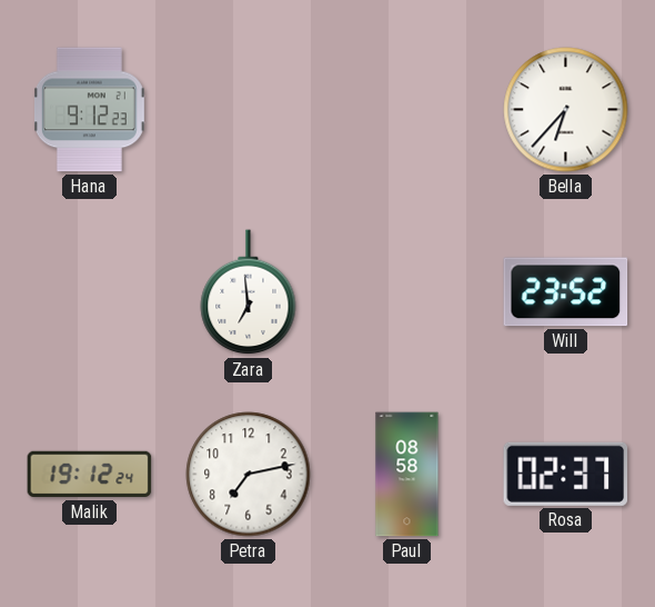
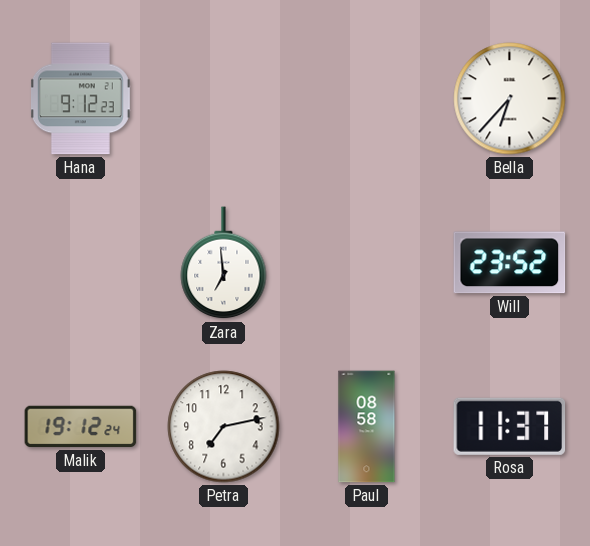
Rosa: 02:37 -> 11:37
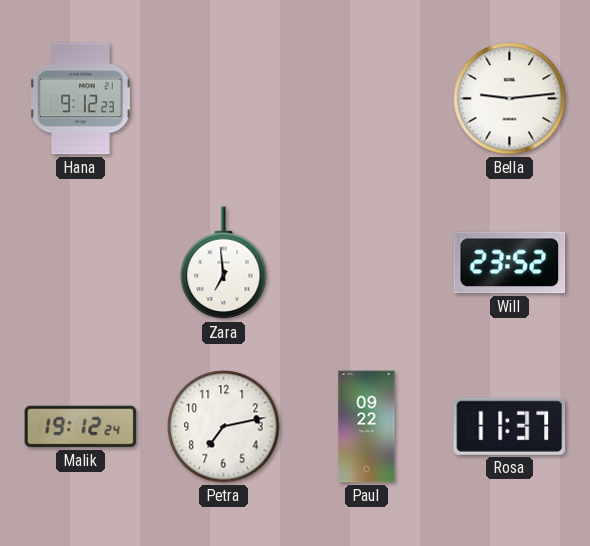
Bella: 6:37 -> 9:14
Paul: 08:58 -> 09:22
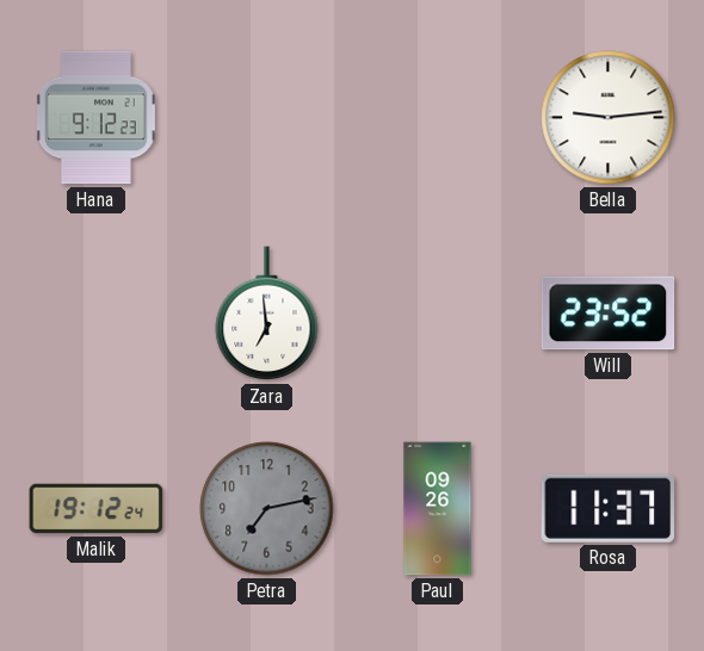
Petra dial: white -> grey
Paul: 09:22 -> 09:26
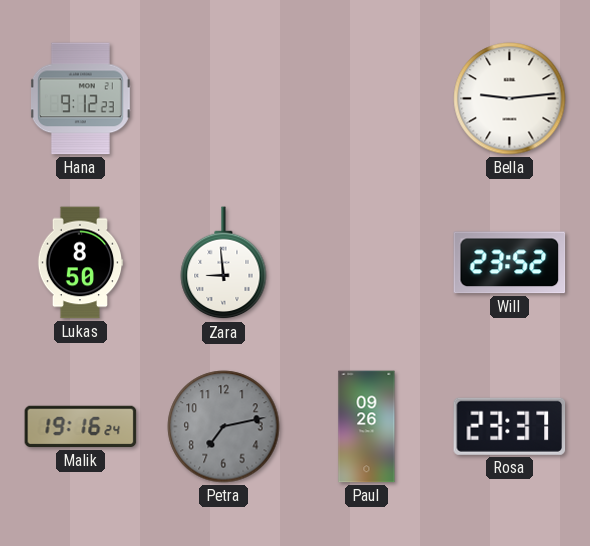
Lukas: none -> 8:50
Zara: 6:59 -> 8:59
Malik: 19:12 -> 19:16
Rosa: 11:37 -> 23:37
